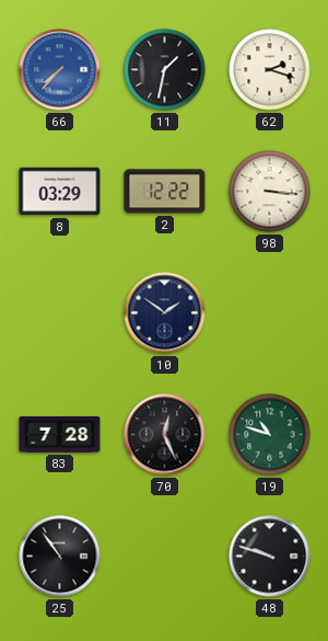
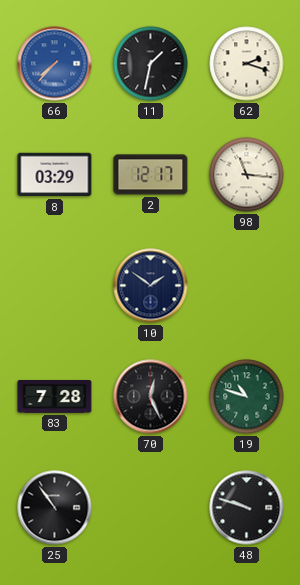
2: 12:22 -> 12:17
98: 3:16 -> 11:16
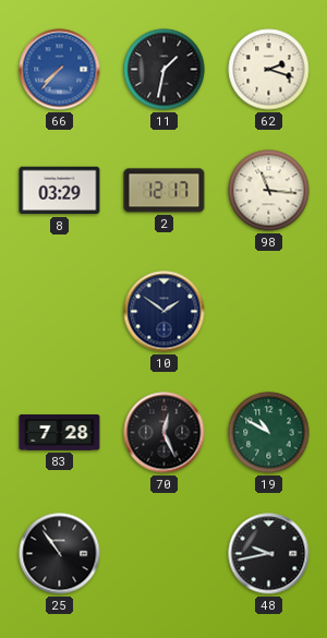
19: 10:48 -> 10:50
48: 9:48 -> 9:43
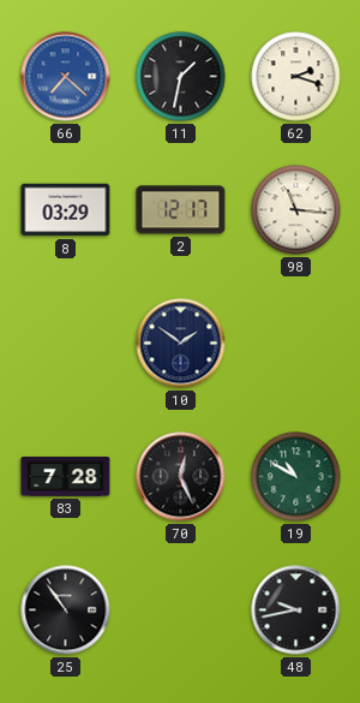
66: 7:37 -> 7:22
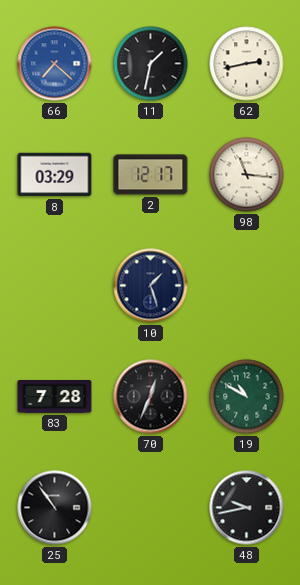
62: 2:18 -> 2:43
10: 1:51 -> 1:27
70: 12:26 -> 12:34
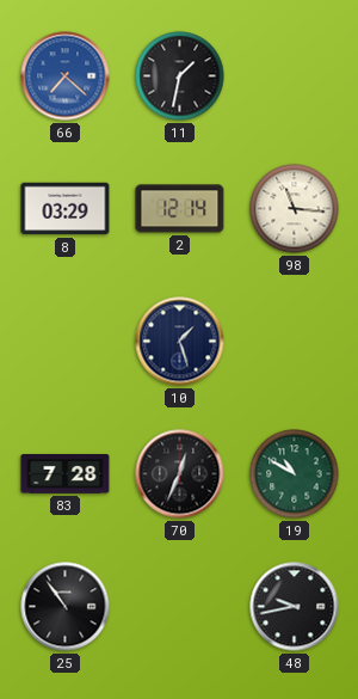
62: 2:43 -> none
2: 12:17 -> 12:14
